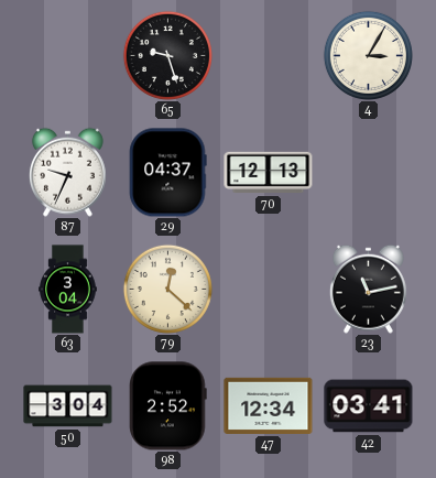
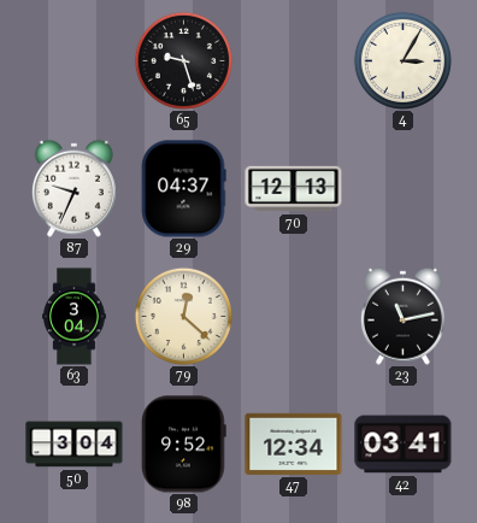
98: 2:52 -> 9:52
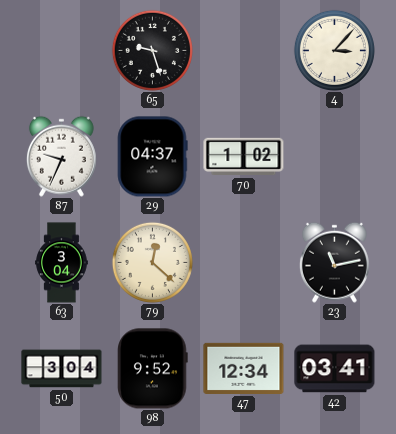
4: 3:05 -> 3:07
70: 12:13 -> 1:02
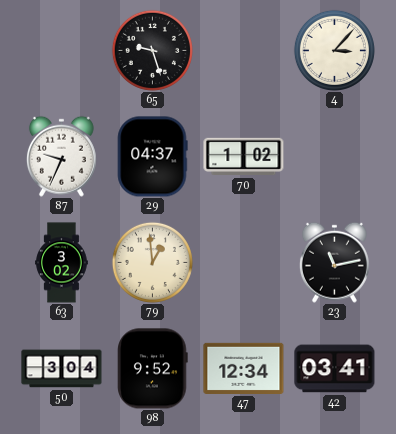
63: 3:04 -> 3:02
79: 12:22 -> 12:59
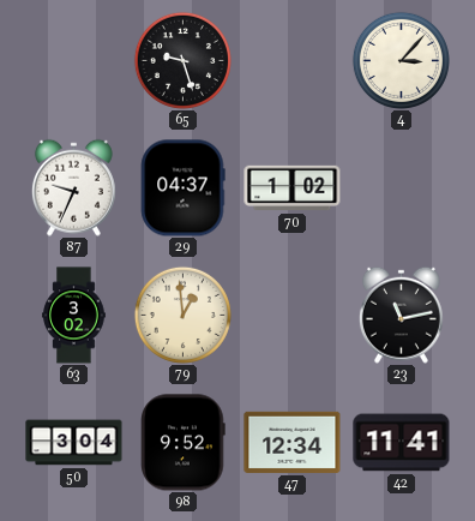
42: 03:41 -> 11:41
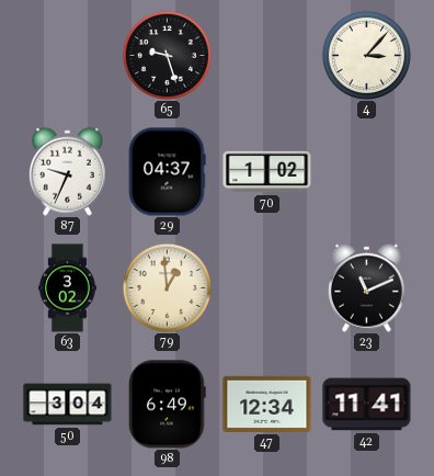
23: 11:13 -> 11:11
98: 9:52 -> 6:49
